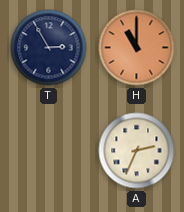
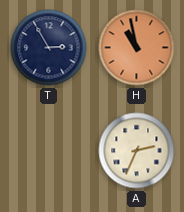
H: 11:00 -> 10:58
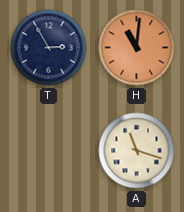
H: 10:58 -> 11:01
A: 2:34 -> 11:18
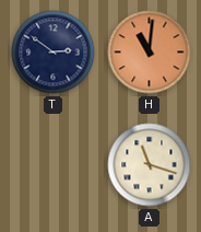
T: 2:55 -> 2:51
